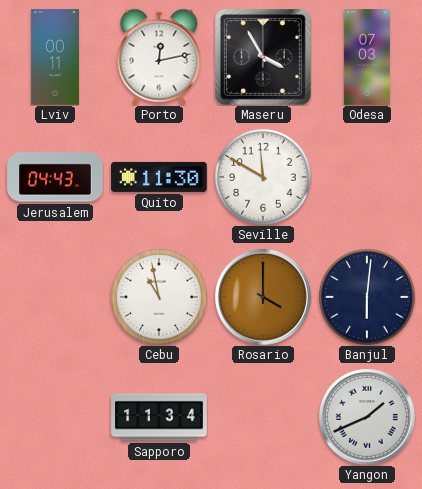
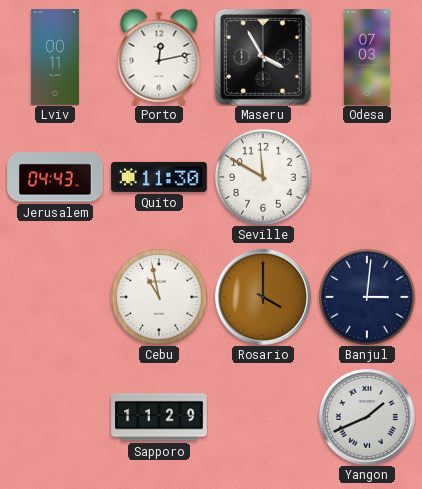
Banjul: 6:01 -> 3:01
Sapporo: 11:34 -> 11:29
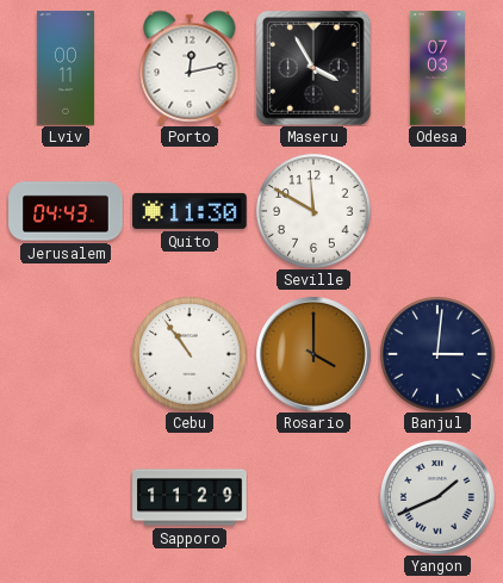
Cebu: 10:58 -> 10:54
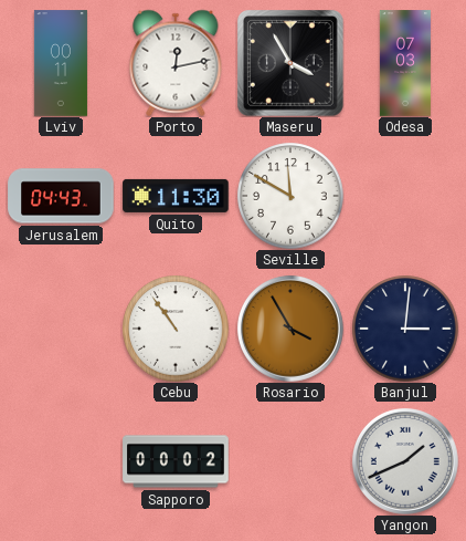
Rosario: 4:00 -> 3:55
Sapporo: 11:29 -> 00:02
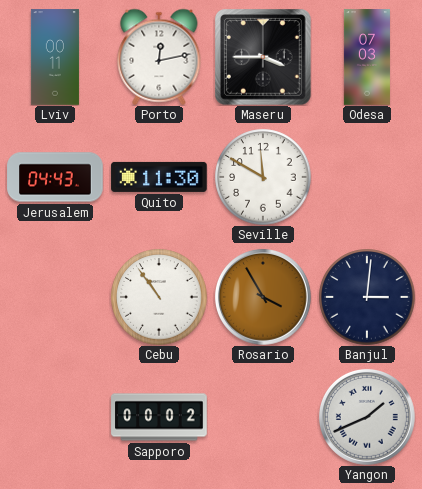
Maseru: 3:55 -> 3:45
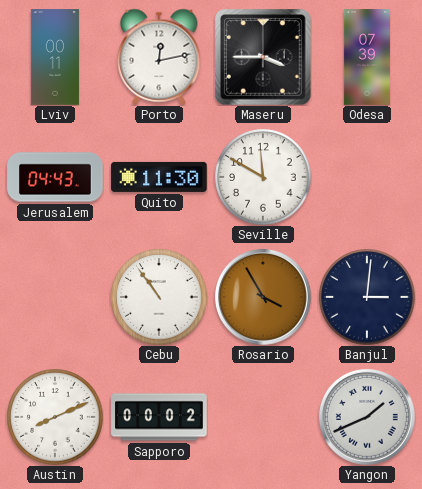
Odesa: 07:03 -> 07:39
Austin: none -> 8:11
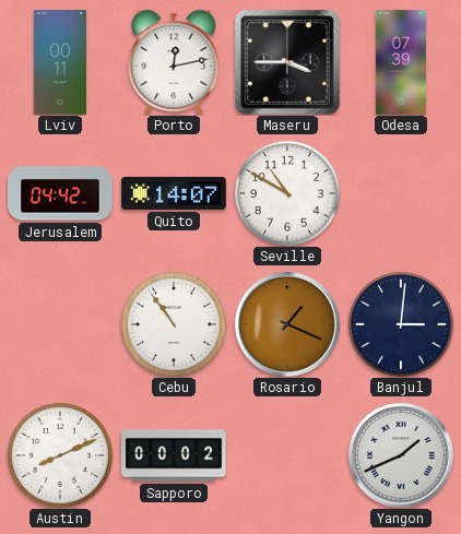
Jerusalem: 04:43 -> 04:42
Quito: 11:30 -> 14:07
Seville: 11:50 -> 10:50
Rosario: 3:55 -> 1:19
